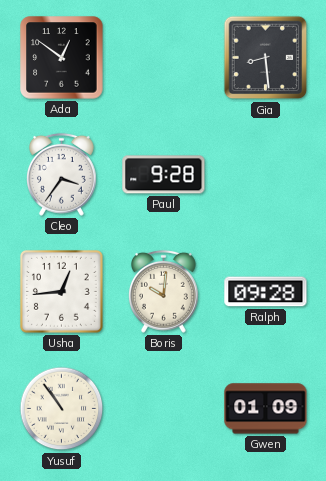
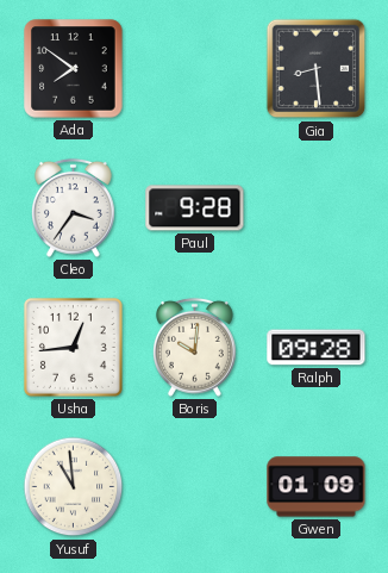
Ada: 12:51 -> 7:51
Yusuf: 10:54 -> 10:59
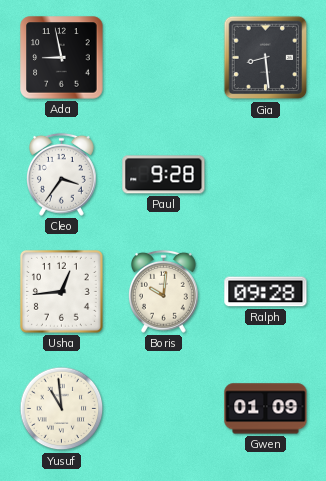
Ada: 7:51 -> 8:58
